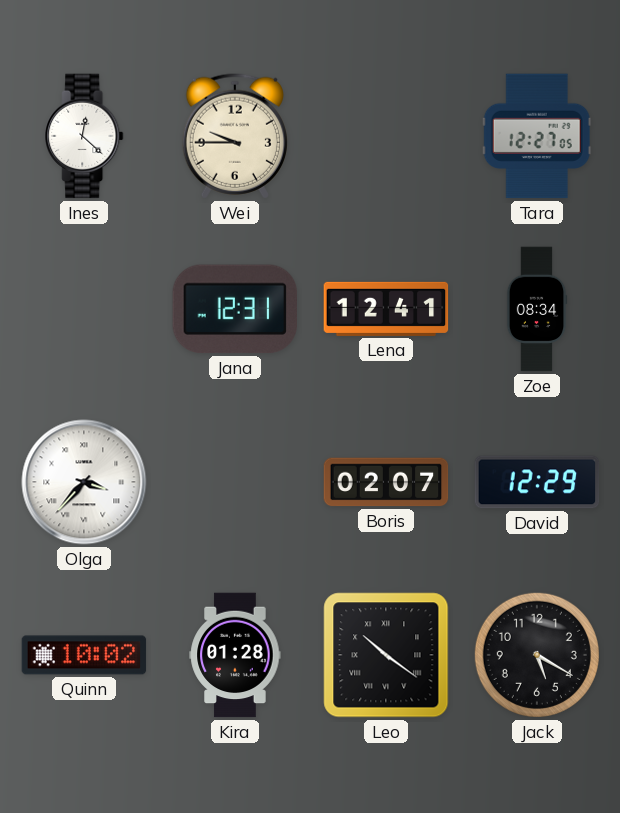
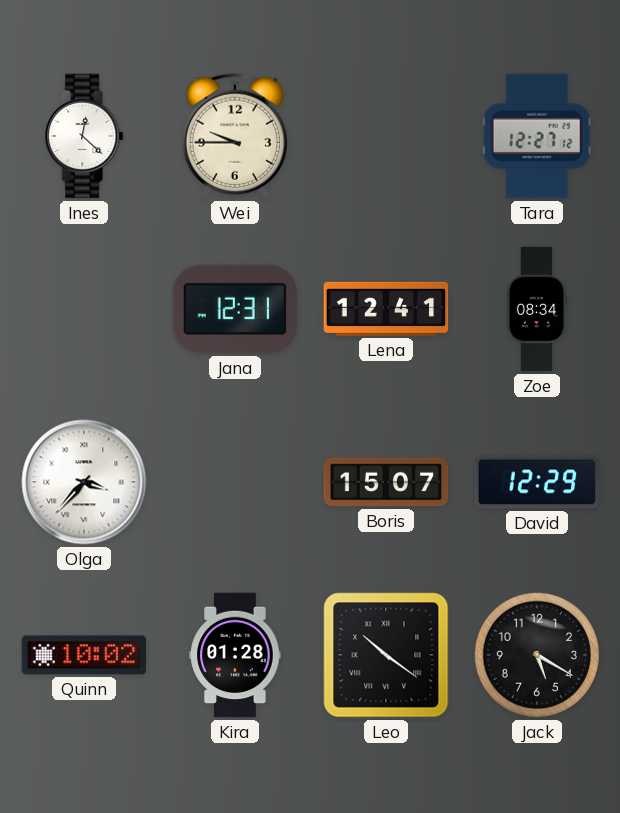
Tara: 12:27:05 -> 12:27:12
Boris: 02:07 -> 15:07
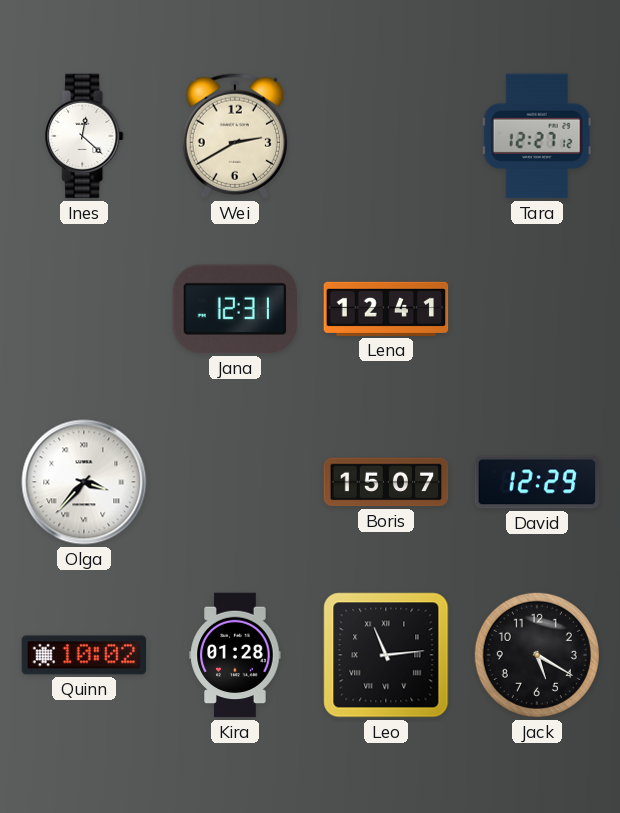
Wei: 9:45 -> 2:40
Zoe: 08:34 -> none
Leo: 10:21 -> 11:14
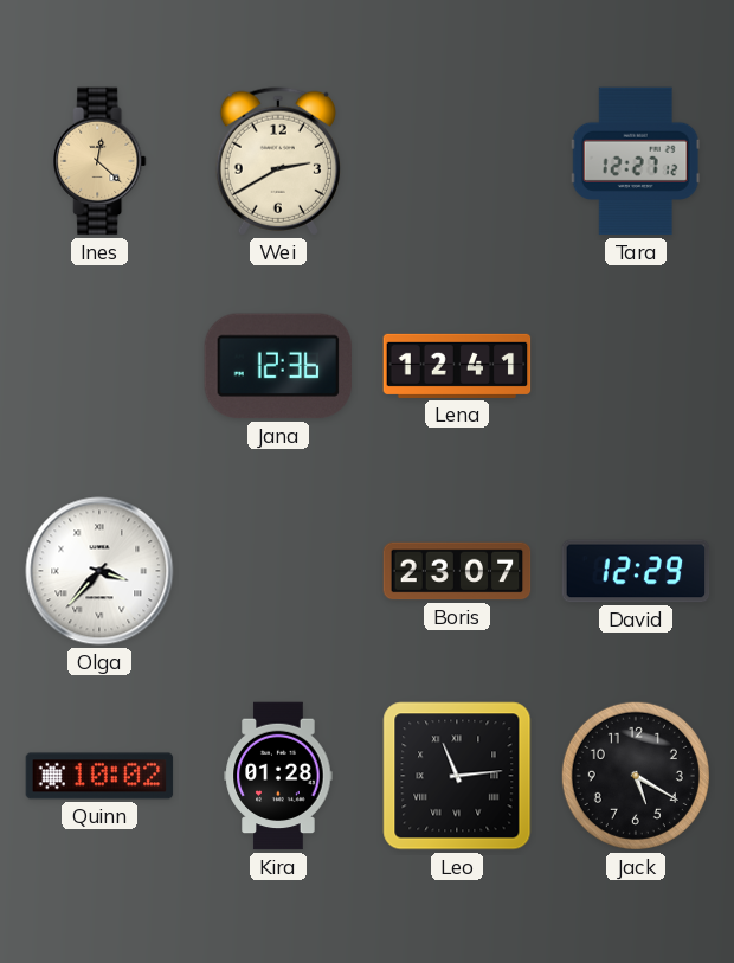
Ines dial: white -> champagne
Jana: 12:31 -> 12:36
Boris: 15:07 -> 23:07
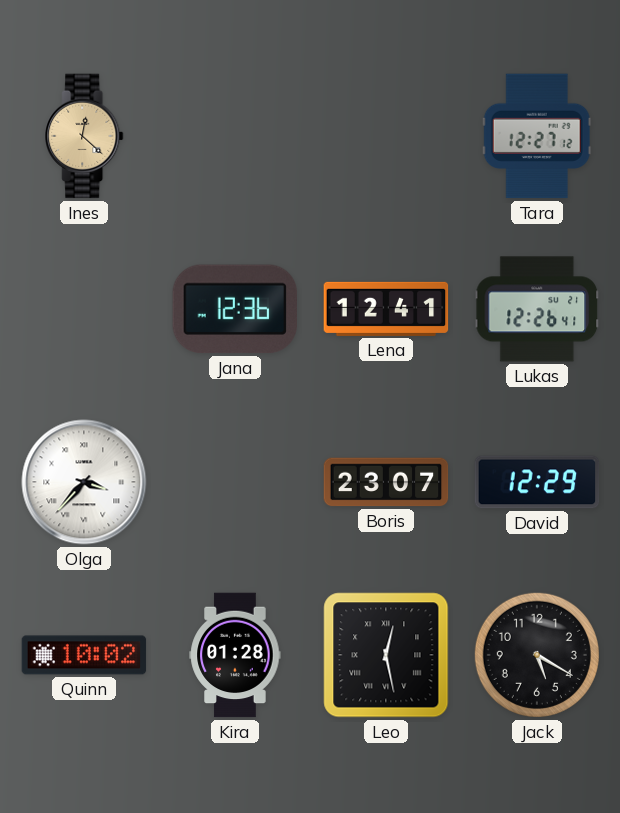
Wei: 2:40 -> none
Lukas: none -> 12:26
Leo: 11:14 -> 12:28
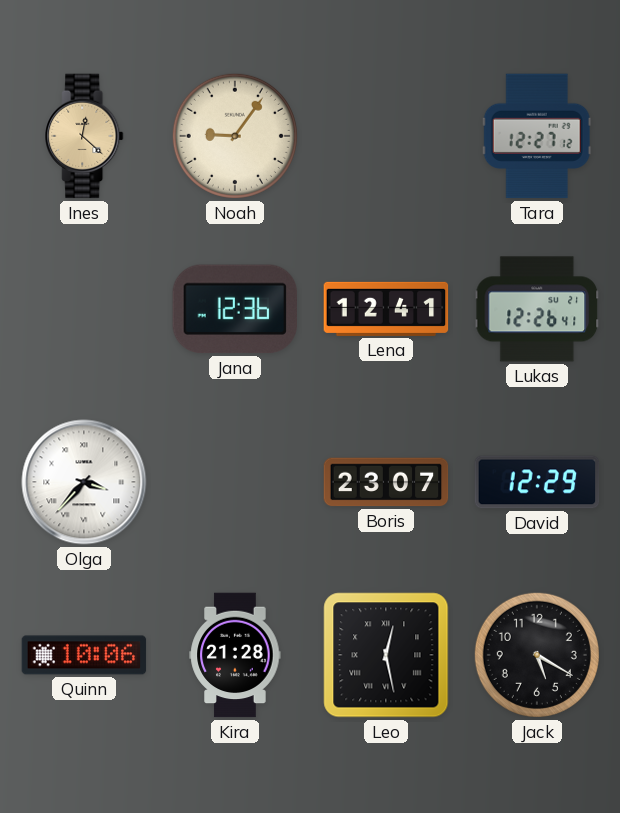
Noah: none -> 9:06
Quinn: 10:02 -> 10:06
Kira: 01:28 -> 21:28
